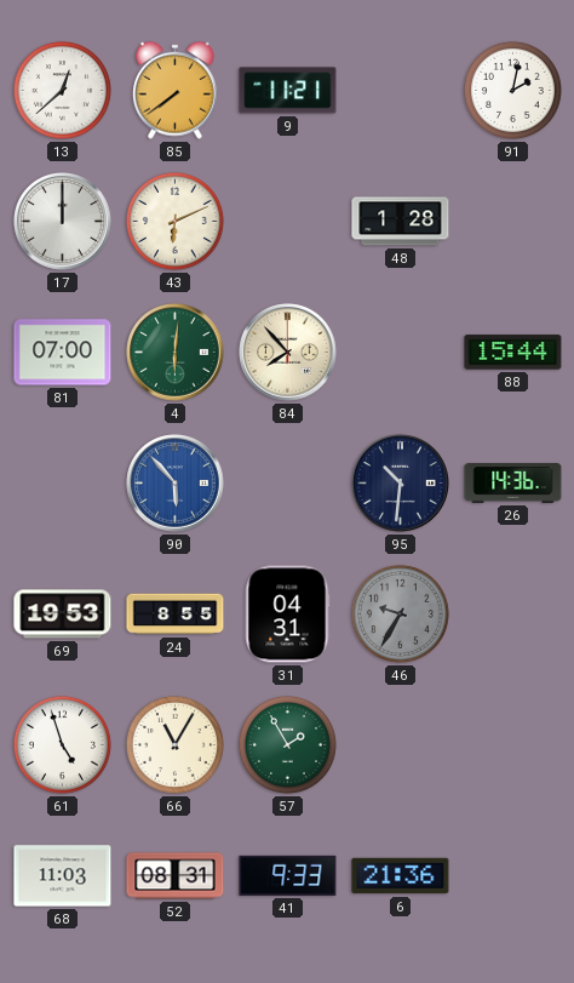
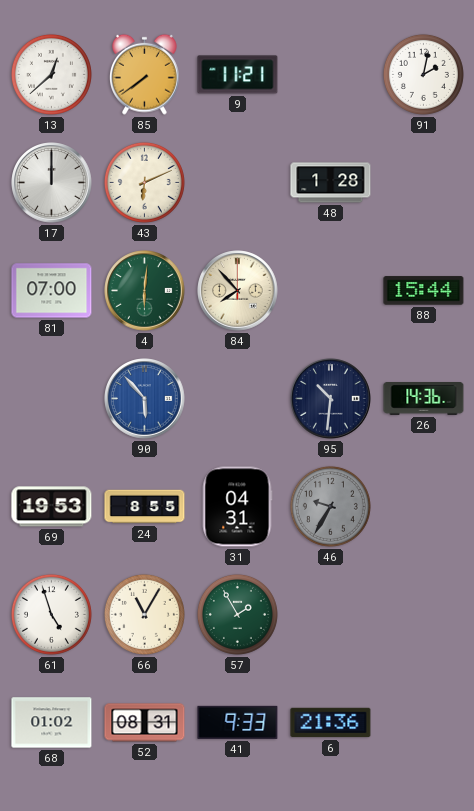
68: 11:03 -> 01:02
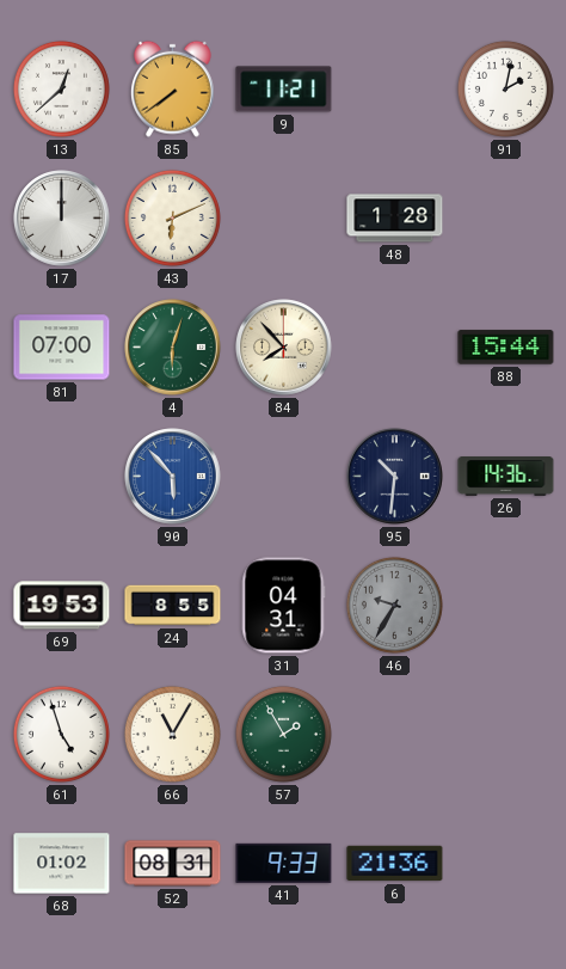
4: 6:01 -> 6:03
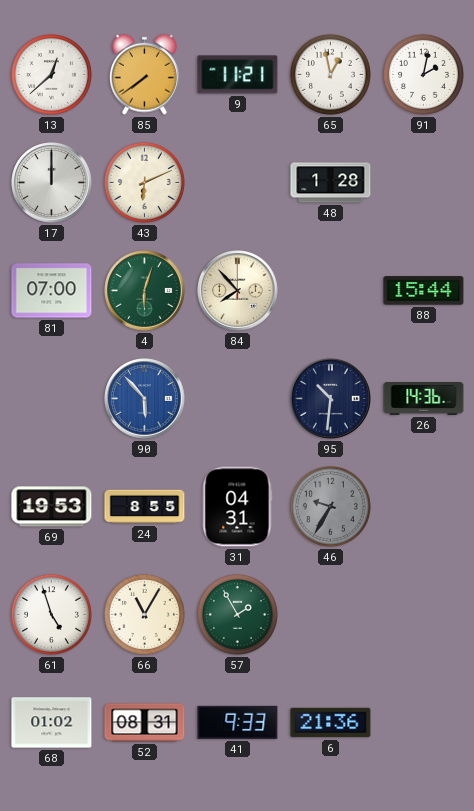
65: none -> 12:58
